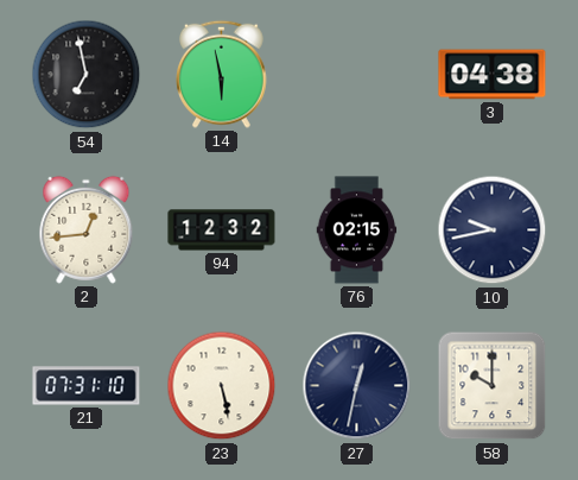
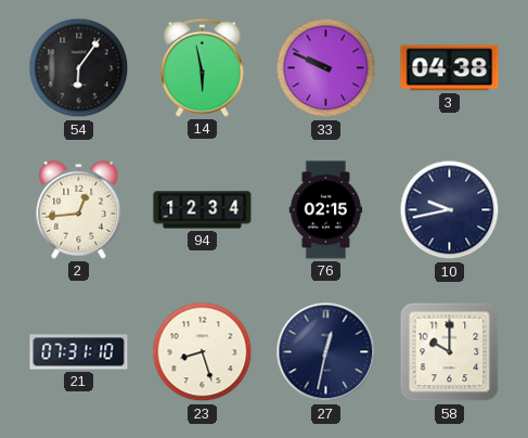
54: 6:58 -> 6:06
33: none -> 9:49
94: 12:32 -> 12:34
23: 5:28 -> 8:27
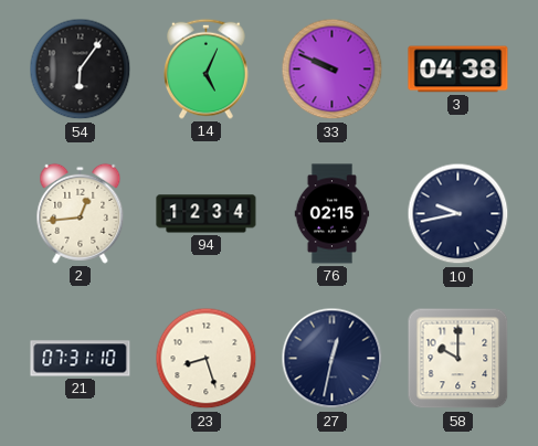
14: 5:58 -> 5:04
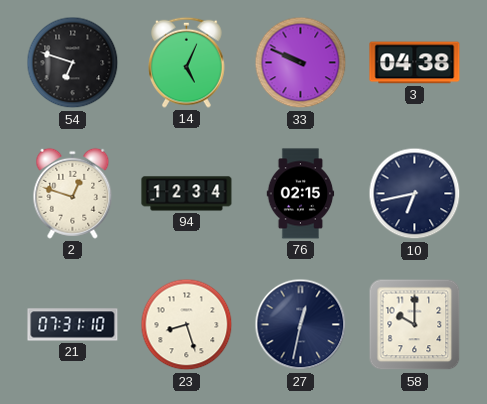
54: 6:06 -> 6:48
2: 12:44 -> 12:48
10: 9:43 -> 6:43
